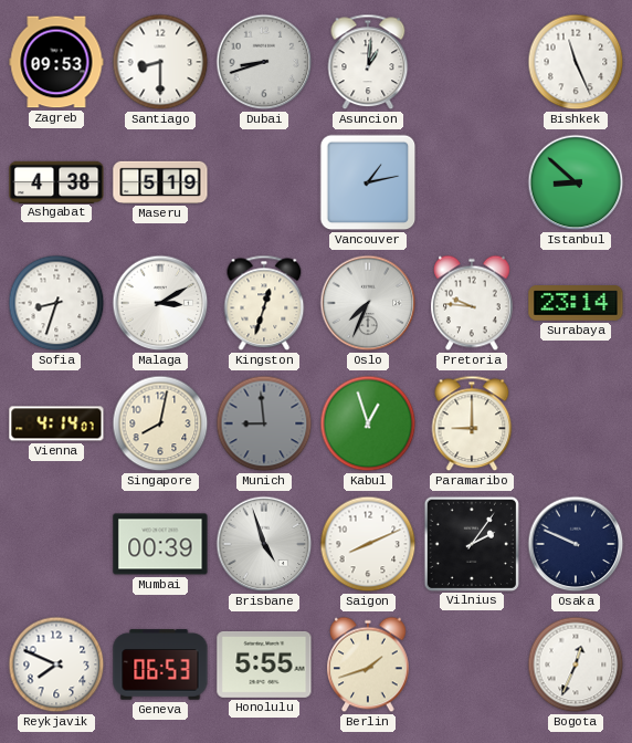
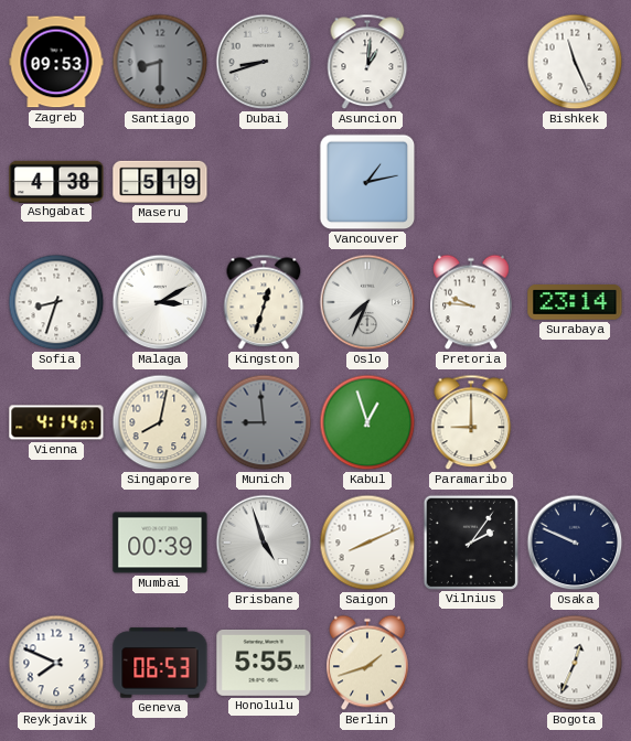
Santiago dial: white -> grey
Istanbul: 8:52 -> none
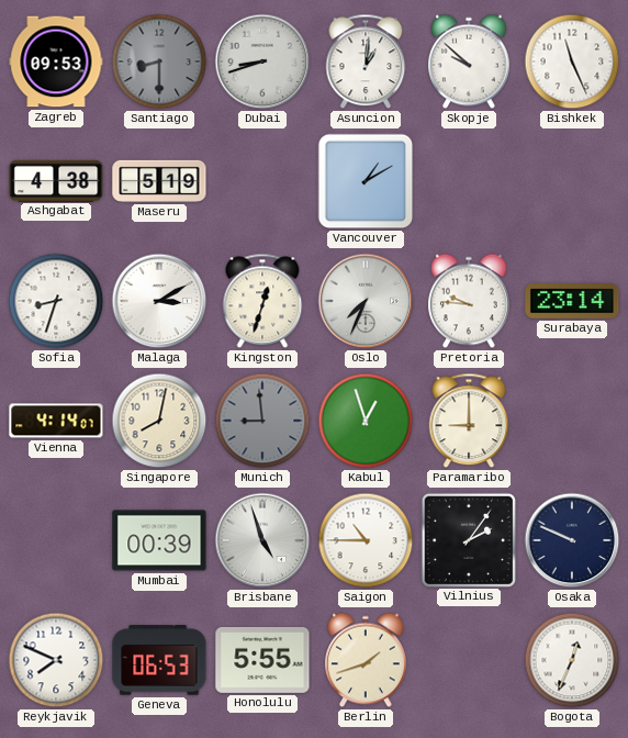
Skopje: none -> 9:52
Vancouver: 1:13 -> 1:10
Saigon: 8:11 -> 10:45
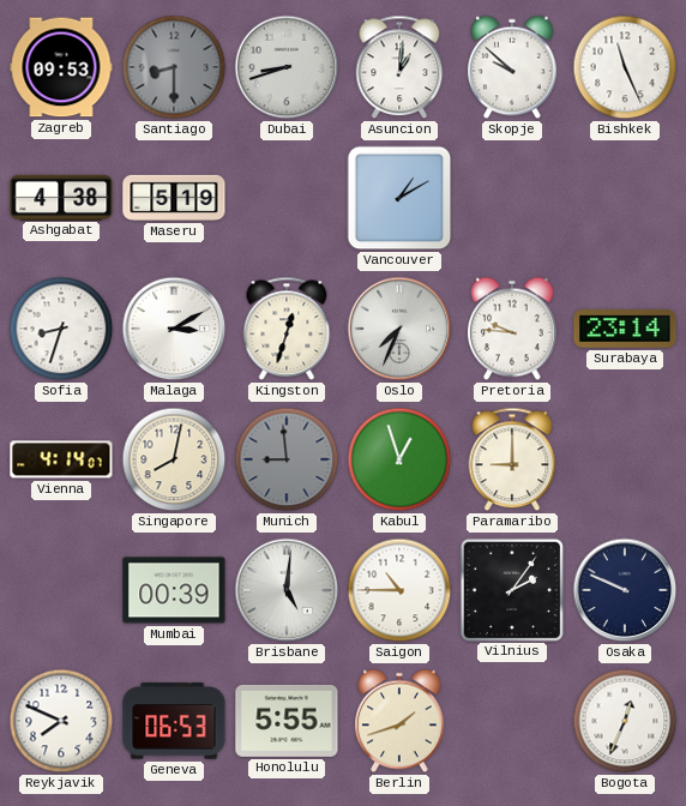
Brisbane: 4:57 -> 5:01
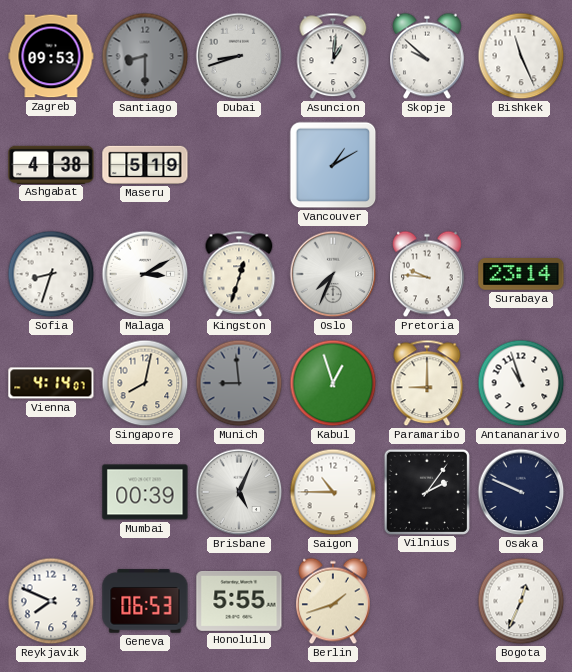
Antananarivo: none -> 10:57
Brisbane: 5:01 -> 5:04
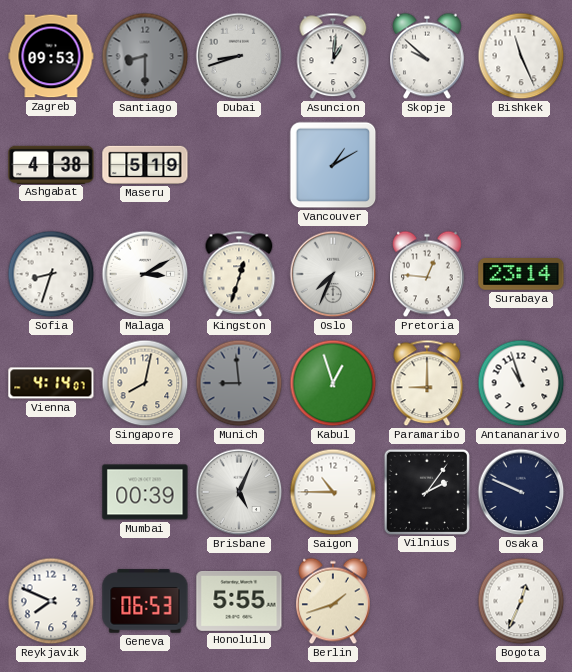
Pretoria: 9:46 -> 12:46
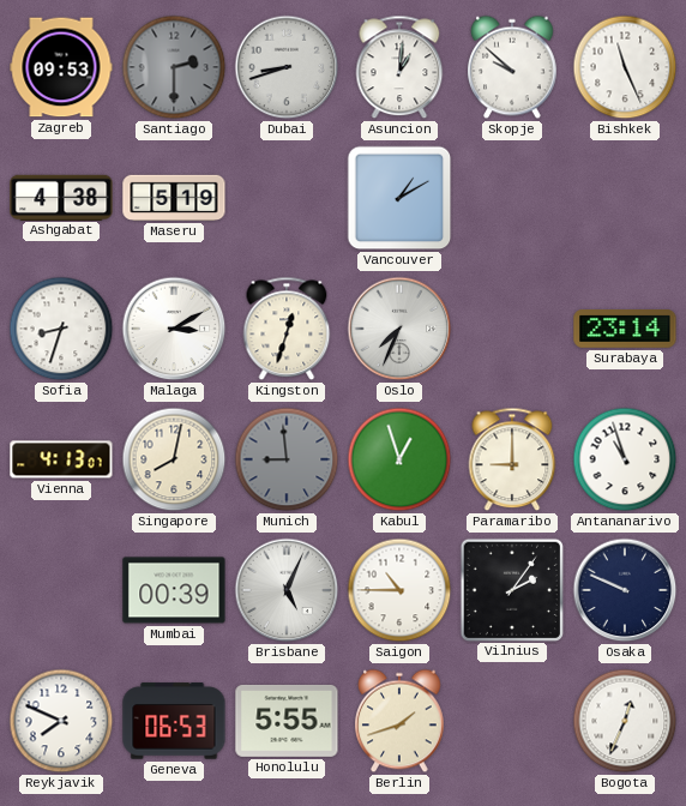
Santiago: 8:30 -> 2:30
Pretoria: 12:46 -> none
Vienna: 4:14 -> 4:13
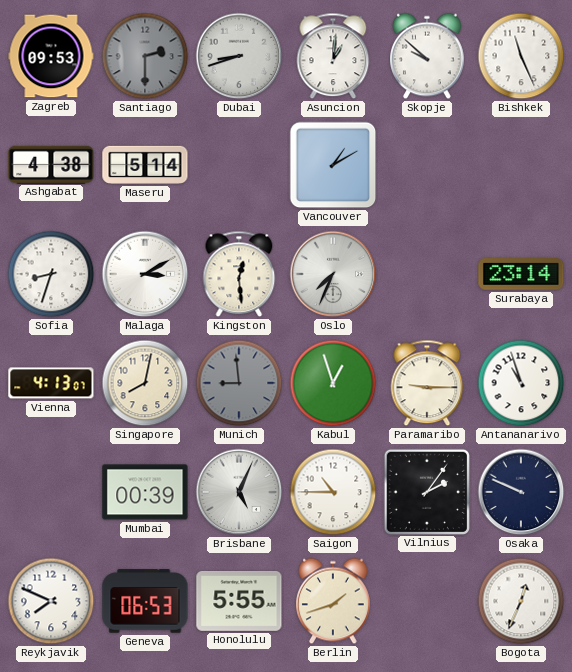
Maseru: 5:19 -> 5:14
Kingston: 12:33 -> 12:29
Paramaribo: 9:00 -> 9:15
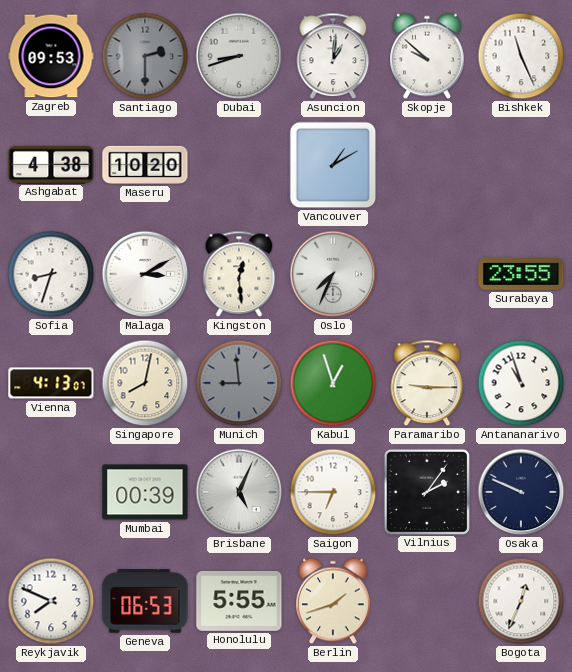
Maseru: 5:14 -> 10:20
Surabaya: 23:14 -> 23:55
Saigon: 10:45 -> 6:45
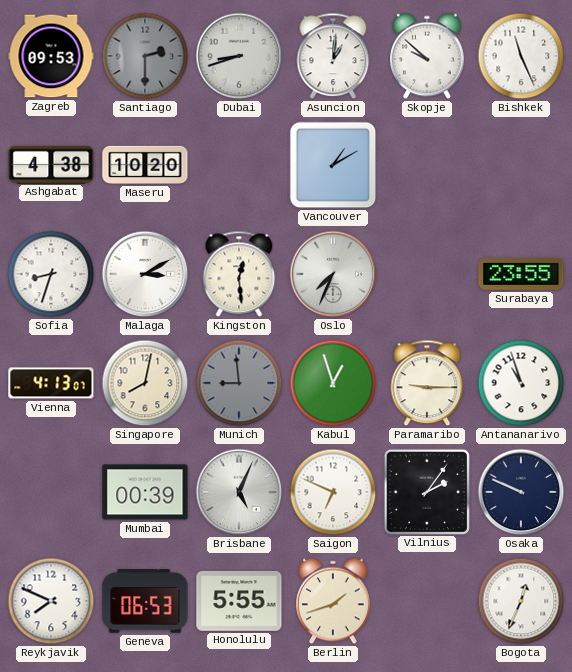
Saigon: 6:45 -> 6:49
